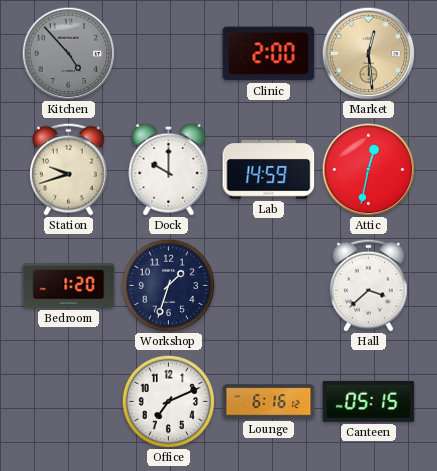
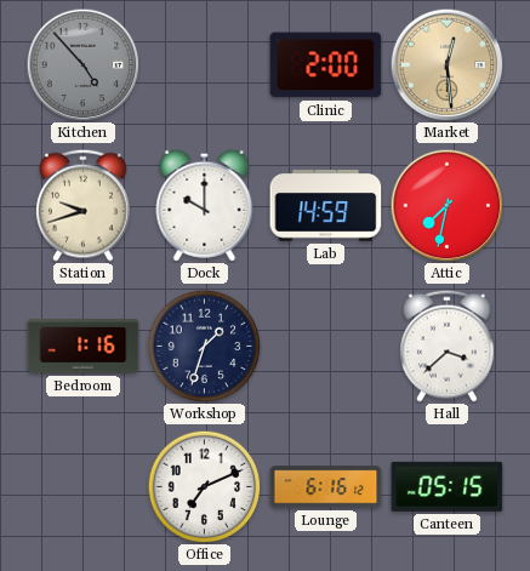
Attic: 12:32 -> 7:32
Bedroom: 1:20 -> 1:16
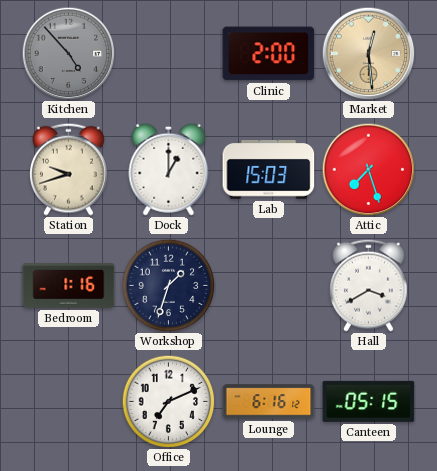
Dock: 10:00 -> 1:00
Lab: 14:59 -> 15:03
Attic: 7:32 -> 7:27
Hall: 3:38 -> 3:40
